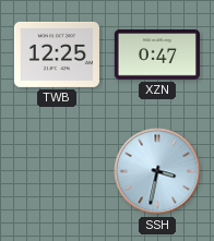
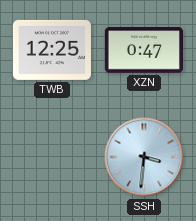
SSH: 3:32 -> 3:31
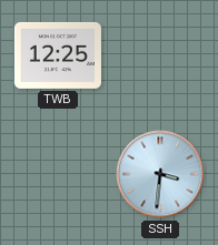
XZN: 0:47 -> none
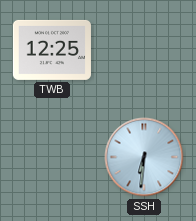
SSH: 3:31 -> 6:31
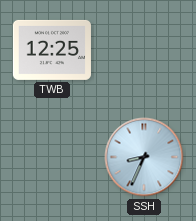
SSH: 6:31 -> 8:34
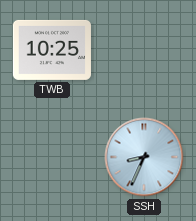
TWB: 12:25 -> 10:25
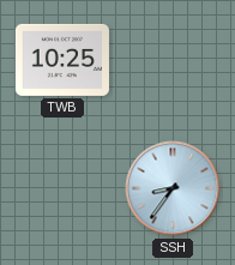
SSH: 8:34 -> 8:36
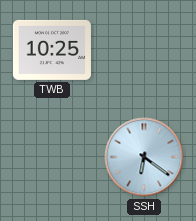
SSH: 8:36 -> 6:21
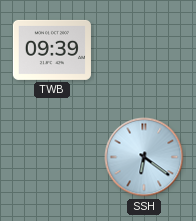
TWB: 10:25 -> 09:39
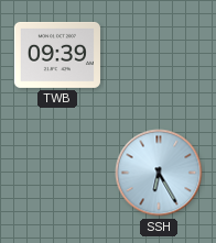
SSH: 6:21 -> 6:25
